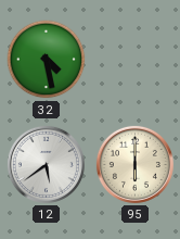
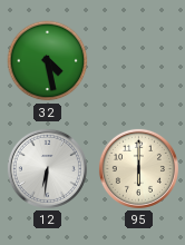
12: 5:39 -> 6:31
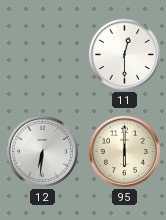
32: 4:28 -> none
11: none -> 12:30
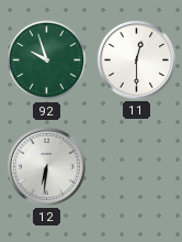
92: none -> 9:57
95: 6:00 -> none
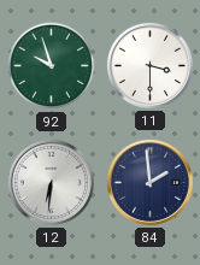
11: 12:30 -> 3:30
84: none -> 1:59
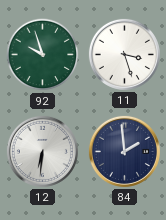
11: 3:30 -> 3:27
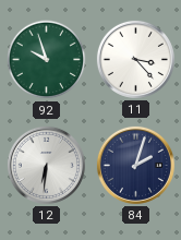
11: 3:27 -> 3:23
84: 1:59 -> 2:03
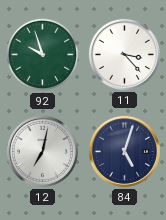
12: 6:31 -> 7:02
84: 2:03 -> 5:03
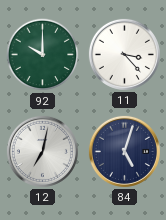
92: 9:57 -> 10:00
